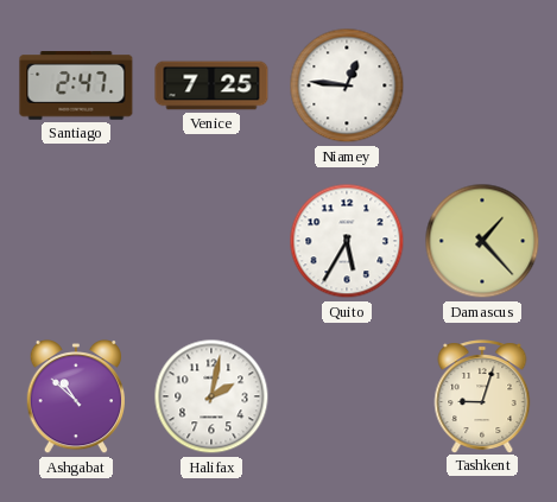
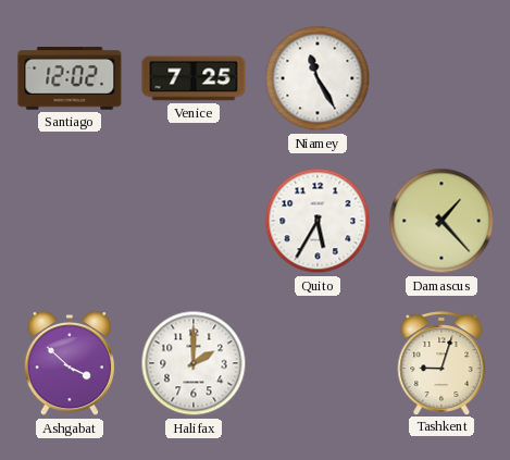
Santiago: 2:47 -> 12:02
Niamey: 12:46 -> 11:25
Ashgabat: 10:52 -> 3:52
Halifax: 2:02 -> 2:00
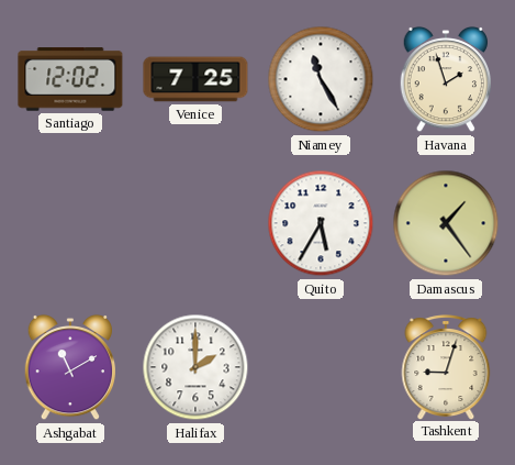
Havana: none -> 1:57
Damascus: 1:23 -> 1:24
Ashgabat: 3:52 -> 11:10
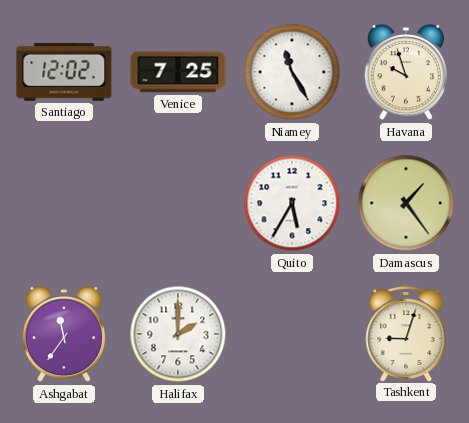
Havana: 1:57 -> 9:57
Ashgabat: 11:10 -> 11:36
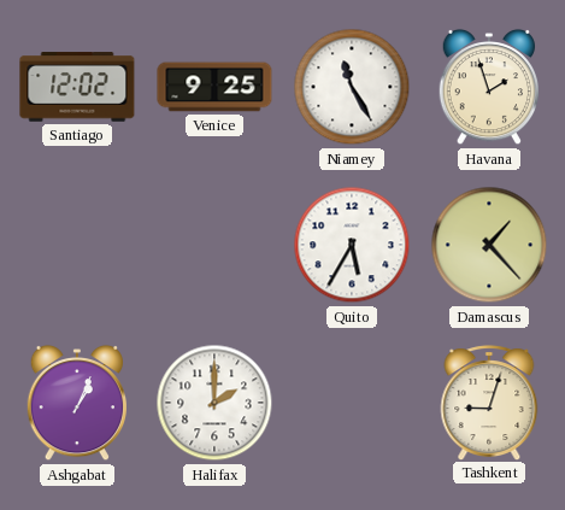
Venice: 7:25 -> 9:25
Havana: 9:57 -> 1:57
Damascus: 1:24 -> 1:23
Ashgabat: 11:36 -> 1:04
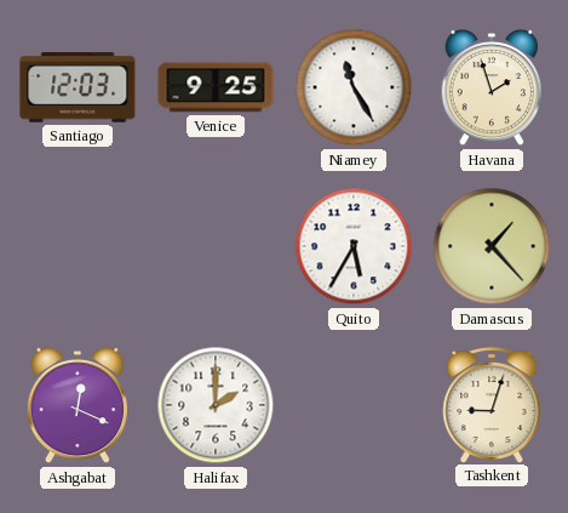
Santiago: 12:02 -> 12:03
Ashgabat: 1:04 -> 12:19
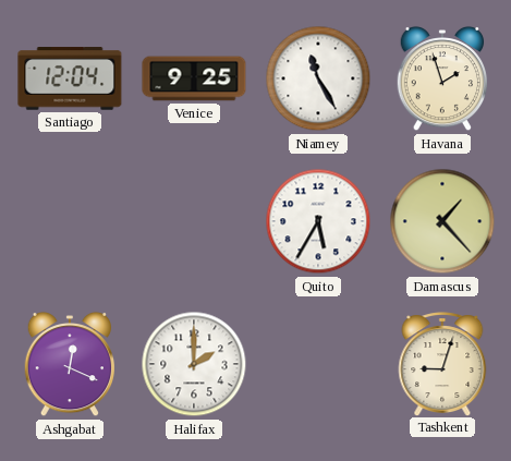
Santiago: 12:03 -> 12:04
